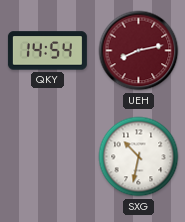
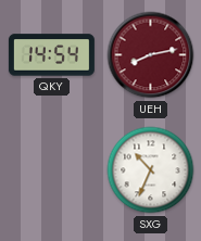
SXG: 10:32 -> 10:34
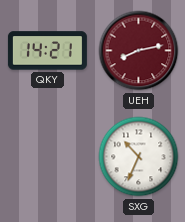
QKY: 14:54 -> 14:21
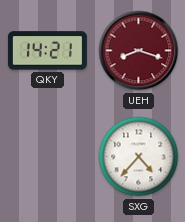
UEH: 8:13 -> 8:18
SXG: 10:34 -> 4:37
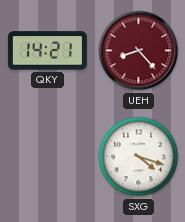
UEH: 8:18 -> 8:23
SXG: 4:37 -> 4:18
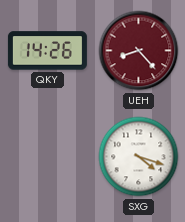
QKY: 14:21 -> 14:26
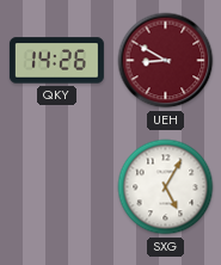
UEH: 8:23 -> 8:50
SXG: 4:18 -> 5:05
